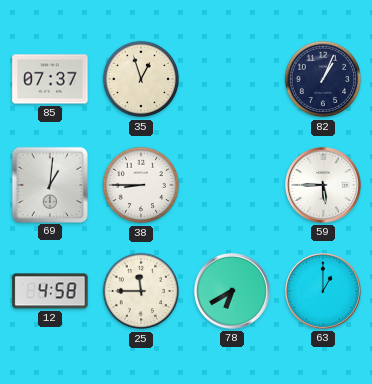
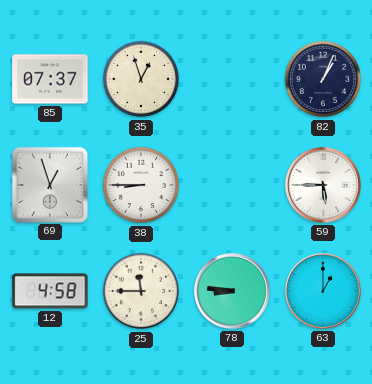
69: 1:01 -> 12:57
78: 6:40 -> 8:46
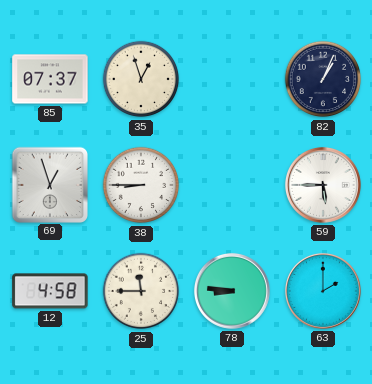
63: 1:00 -> 2:00
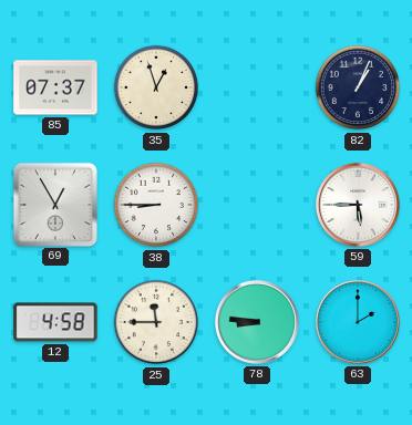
69: 12:57 -> 12:55
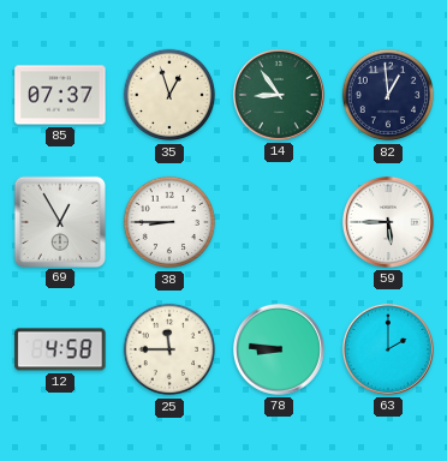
14: none -> 8:54
82: 1:04 -> 12:59
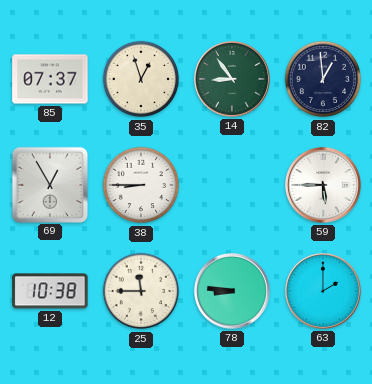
12: 4:58 -> 10:38
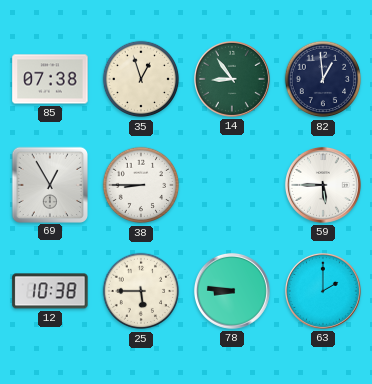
85: 07:37 -> 07:38
25: 11:45 -> 5:45
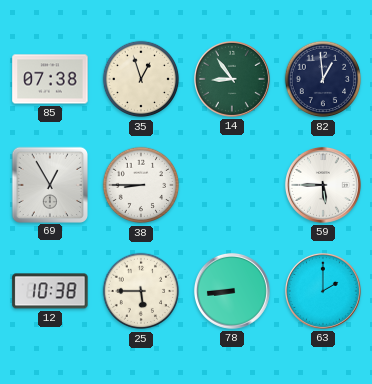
78: 8:46 -> 8:44
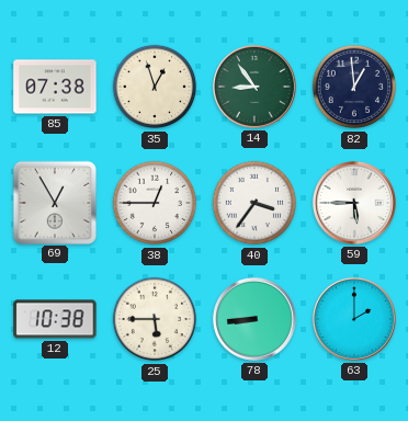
38: 8:45 -> 12:45
40: none -> 3:36
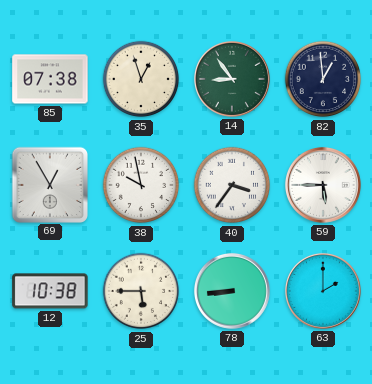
38: 12:45 -> 9:58
